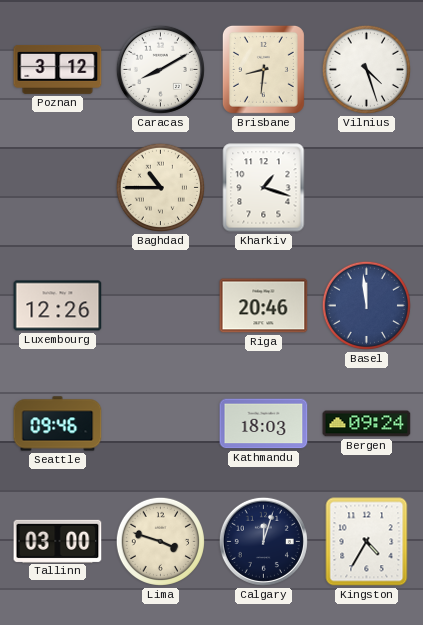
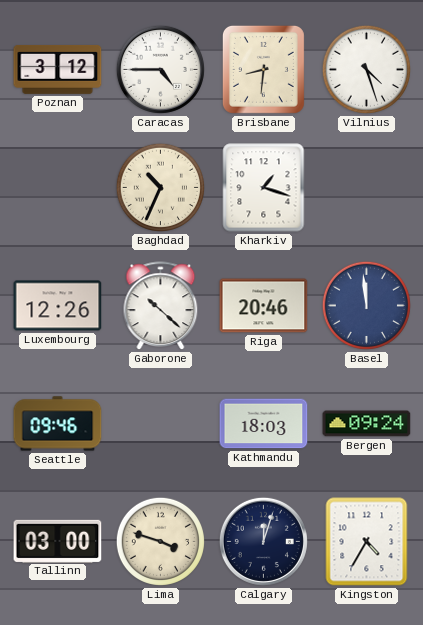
Caracas: 8:10 -> 4:45
Baghdad: 10:45 -> 10:34
Gaborone: none -> 10:22
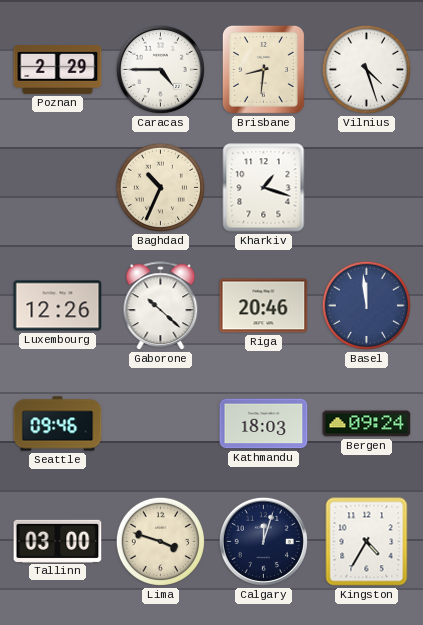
Poznan: 3:12 -> 2:29
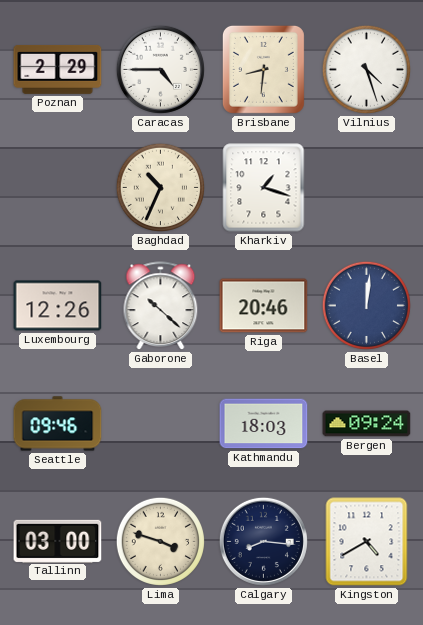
Basel: 11:59 -> 12:01
Calgary: 12:03 -> 8:16
Kingston: 4:35 -> 4:40
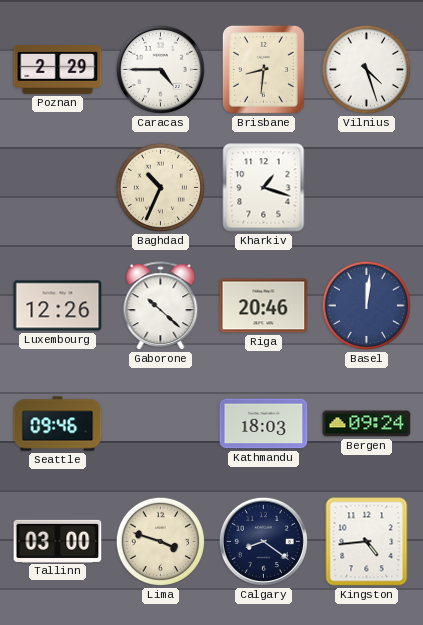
Calgary: 8:16 -> 8:21
Kingston: 4:40 -> 4:44
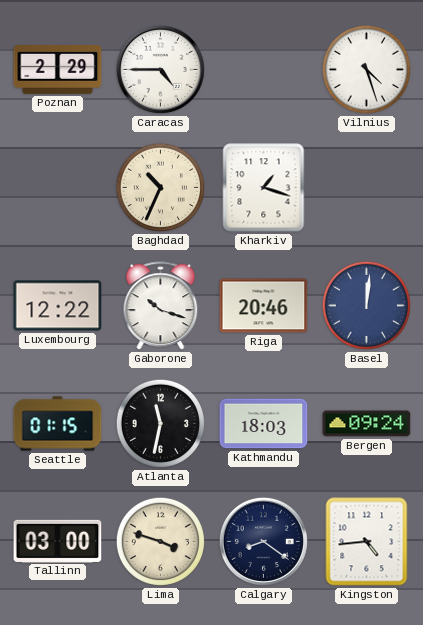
Brisbane: 8:31 -> none
Luxembourg: 12:26 -> 12:22
Gaborone: 10:22 -> 10:18
Seattle: 09:46 -> 01:15
Atlanta: none -> 11:32
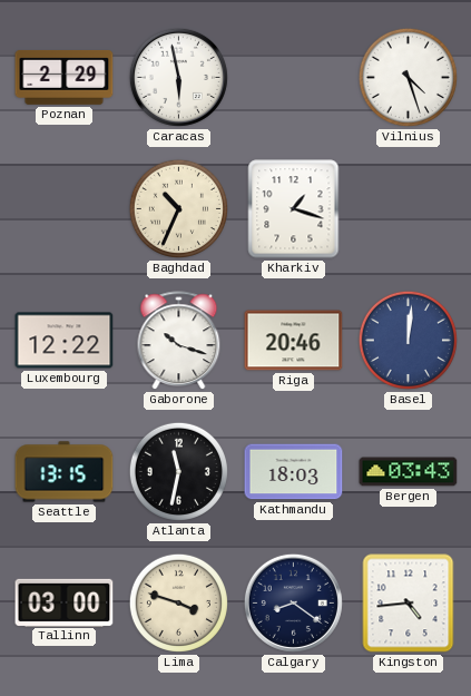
Caracas: 4:45 -> 5:58
Seattle: 01:15 -> 13:15
Bergen: 09:24 -> 03:43
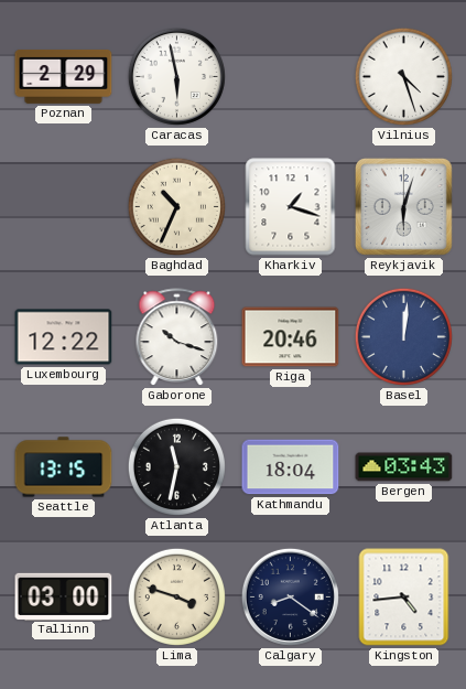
Reykjavik: none -> 6:03
Kathmandu: 18:03 -> 18:04
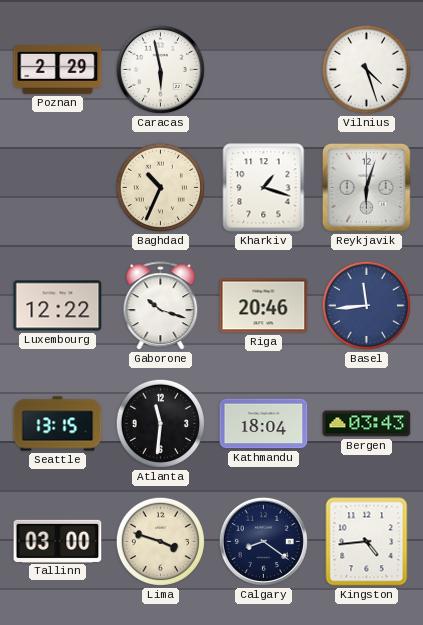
Basel: 12:01 -> 11:44
Atlanta: 11:32 -> 11:31
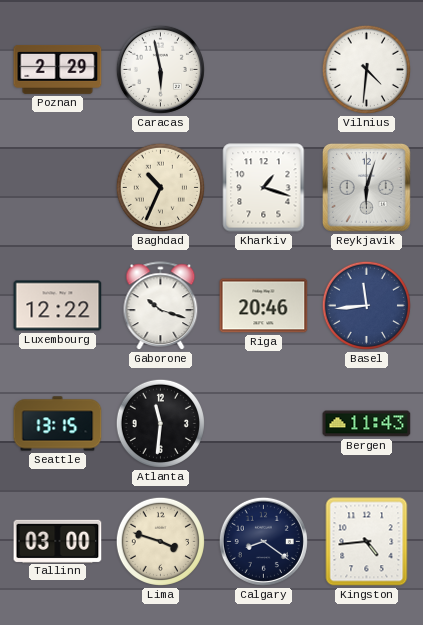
Vilnius: 4:27 -> 4:31
Kathmandu: 18:04 -> none
Bergen: 03:43 -> 11:43
